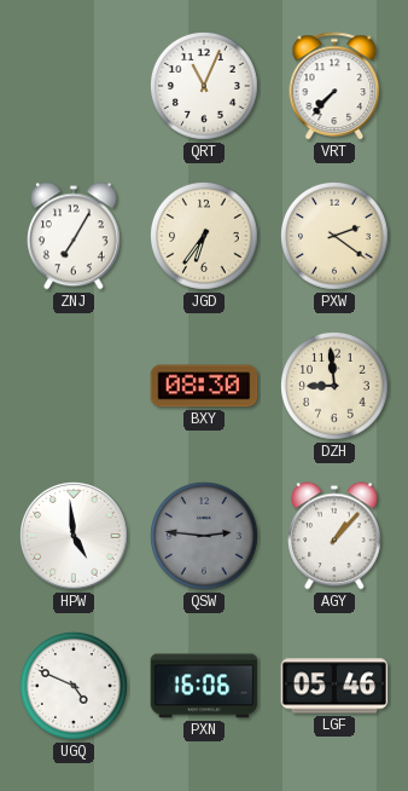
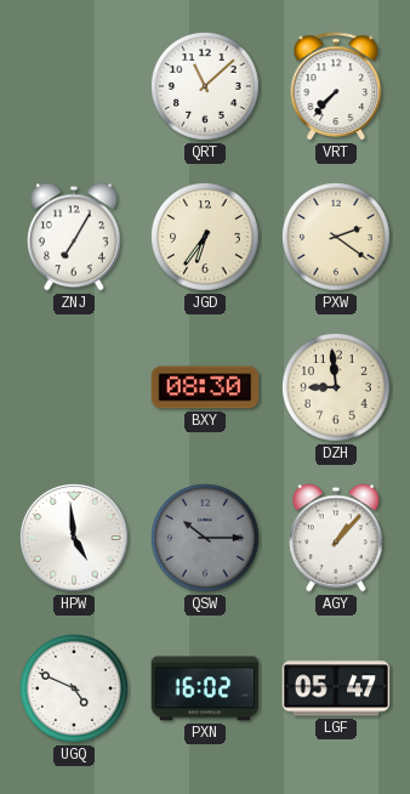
QRT: 11:04 -> 11:08
QSW: 2:46 -> 10:15
PXN: 16:06 -> 16:02
LGF: 05:46 -> 05:47
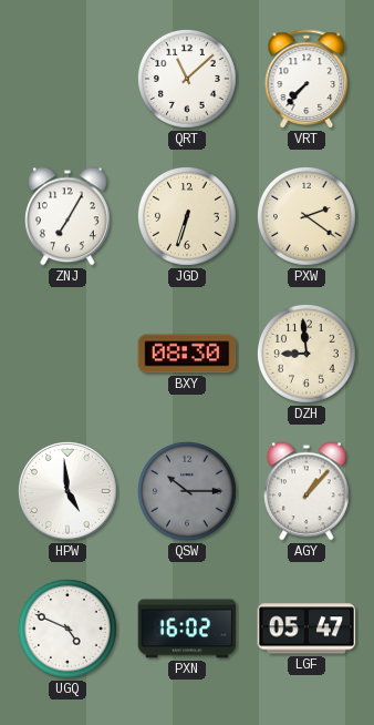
JGD: 6:36 -> 6:33
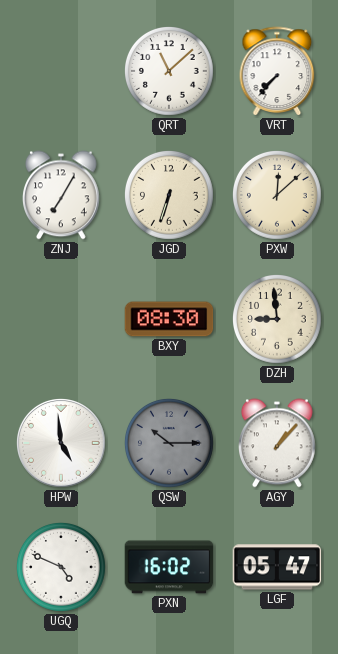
PXW: 2:21 -> 12:08
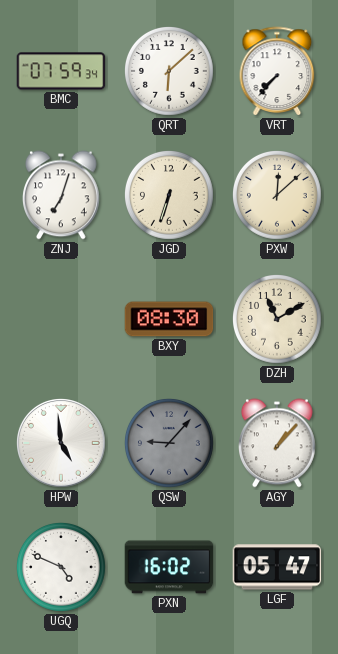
BMC: none -> 07:59
QRT: 11:08 -> 6:08
ZNJ: 7:05 -> 7:03
DZH: 8:59 -> 11:10
QSW: 10:15 -> 9:07
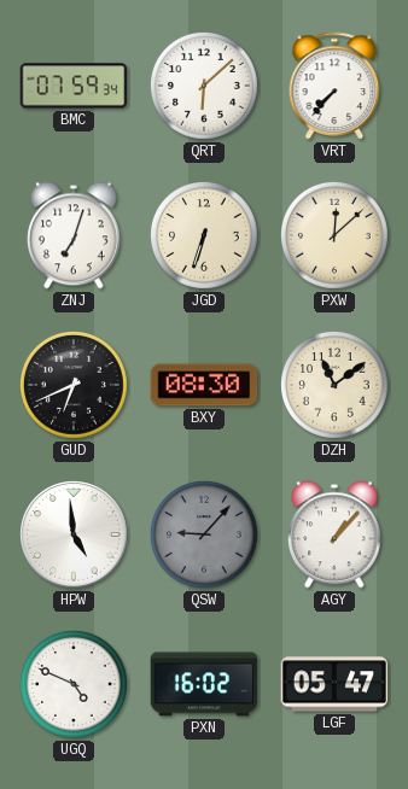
GUD: none -> 6:41
DZH: 11:10 -> 11:09
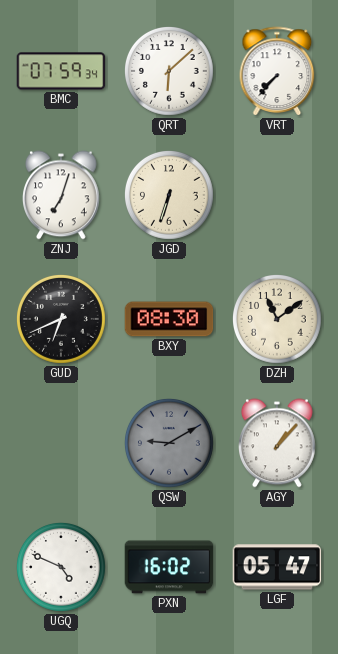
PXW: 12:08 -> none
HPW: 4:59 -> none
QSW: 9:07 -> 9:10
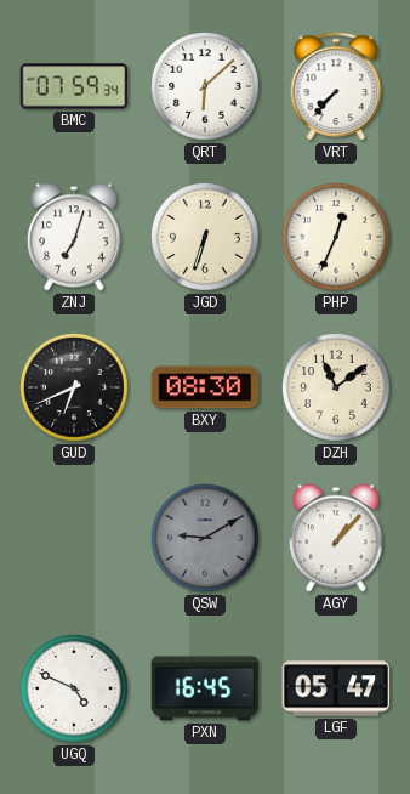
PHP: none -> 12:34
PXN: 16:02 -> 16:45
